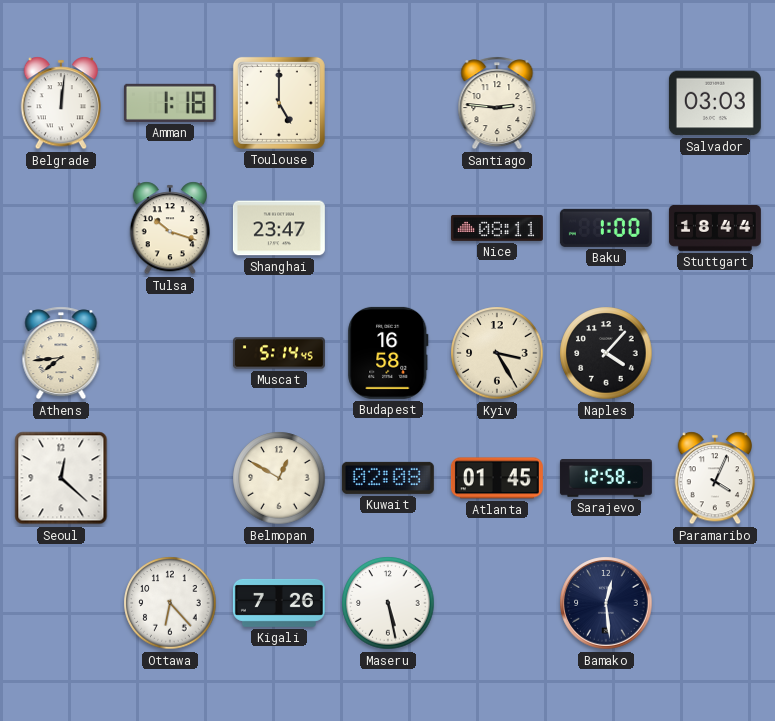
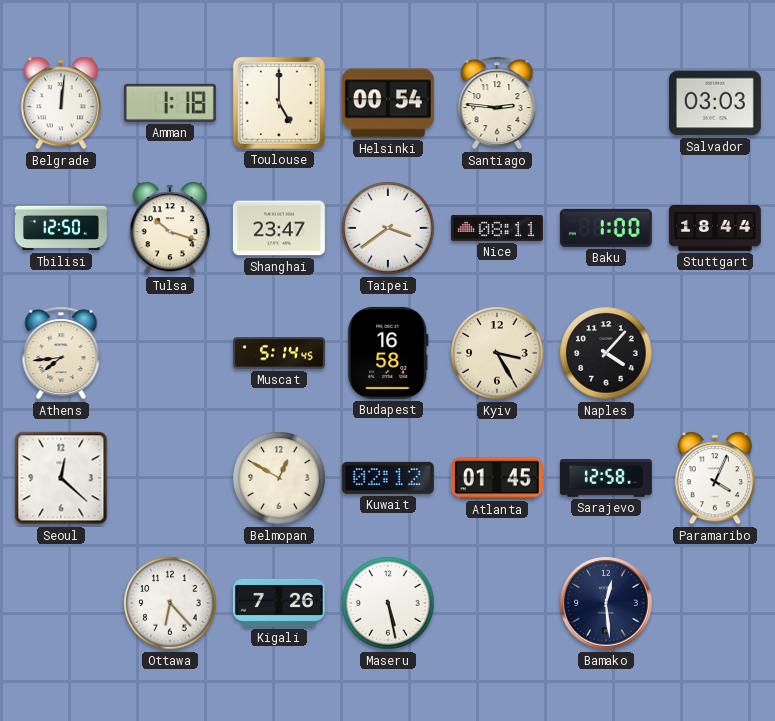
Helsinki: none -> 00:54
Tbilisi: none -> 12:50
Taipei: none -> 3:39
Kuwait: 02:08 -> 02:12
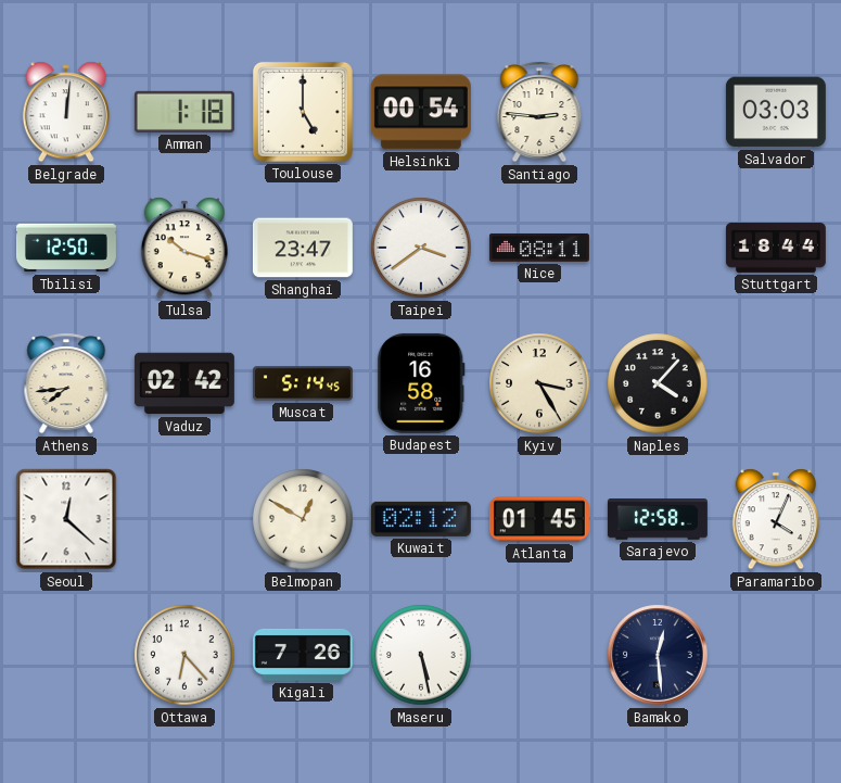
Baku: 1:00 -> none
Vaduz: none -> 02:42
